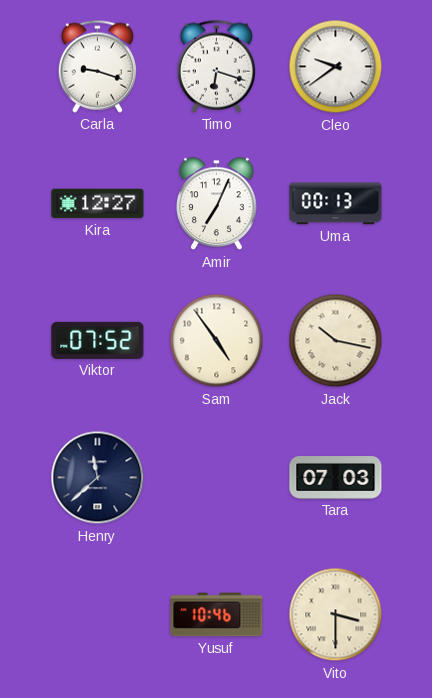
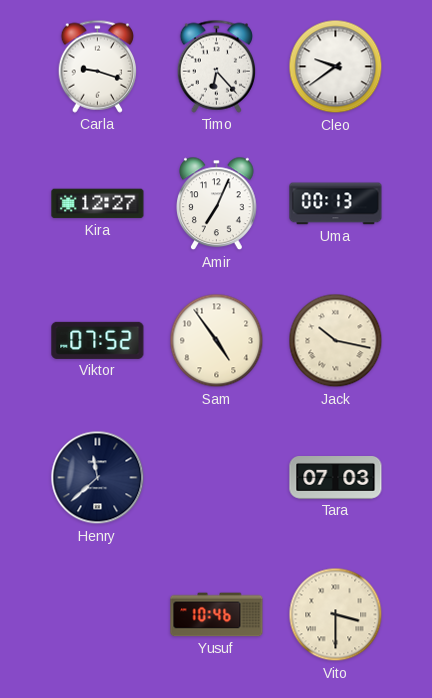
Timo: 6:18 -> 6:23
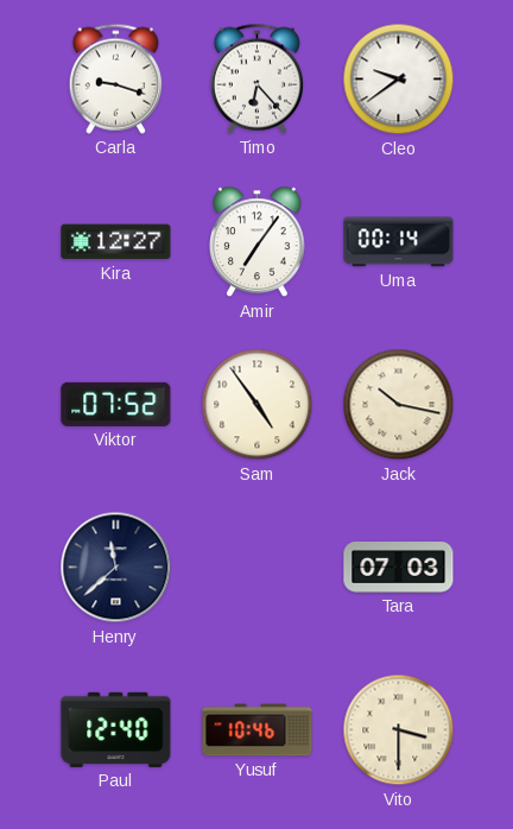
Amir: 7:04 -> 7:06
Uma: 00:13 -> 00:14
Paul: none -> 12:40
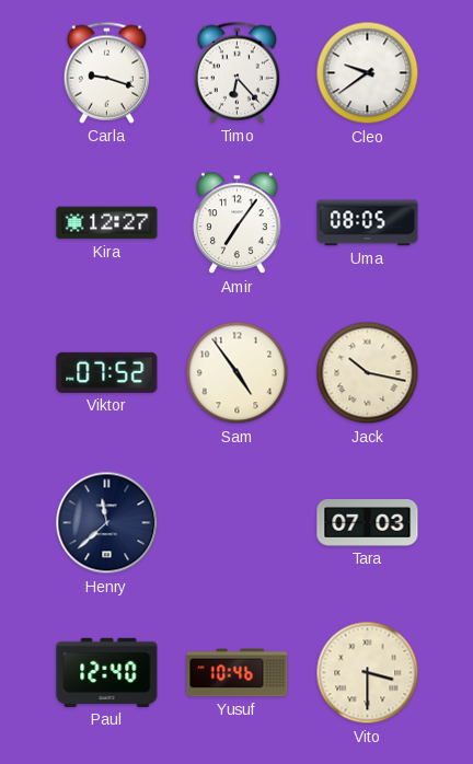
Uma: 00:14 -> 08:05
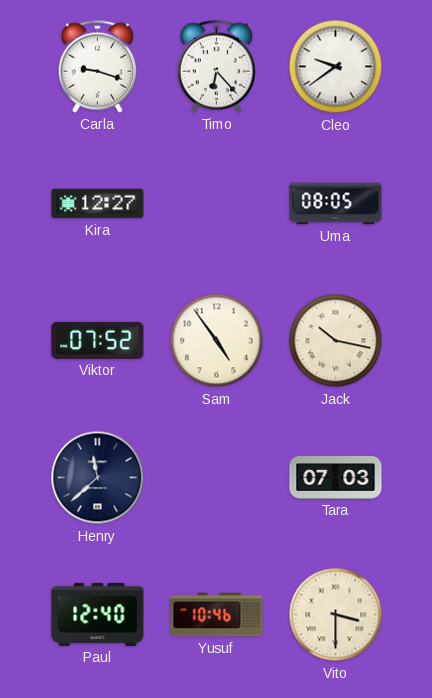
Amir: 7:06 -> none
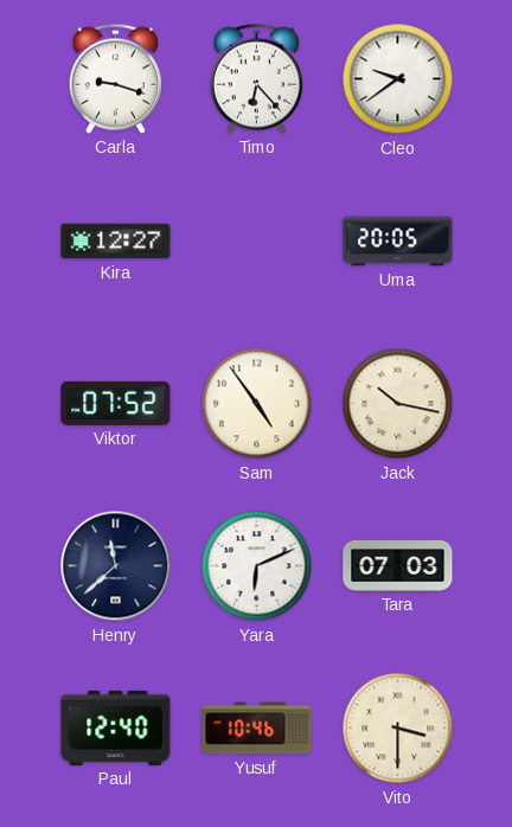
Uma: 08:05 -> 20:05
Yara: none -> 6:11
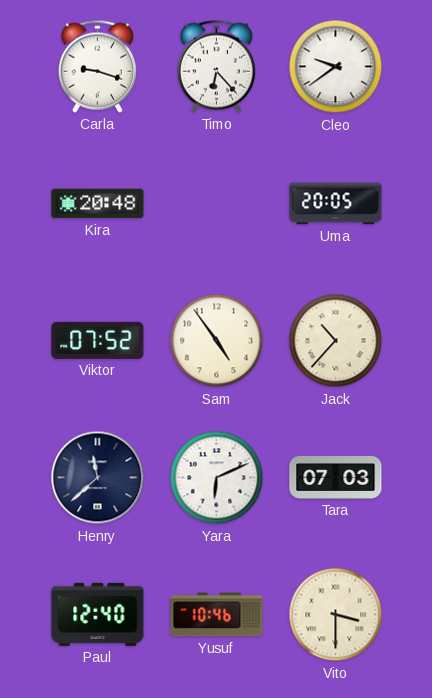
Kira: 12:27 -> 20:48
Jack: 10:17 -> 10:37
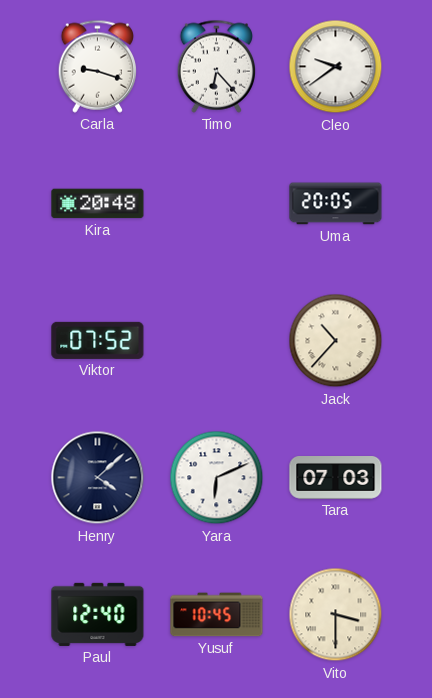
Sam: 4:54 -> none
Henry: 11:38 -> 4:08
Yusuf: 10:46 -> 10:45
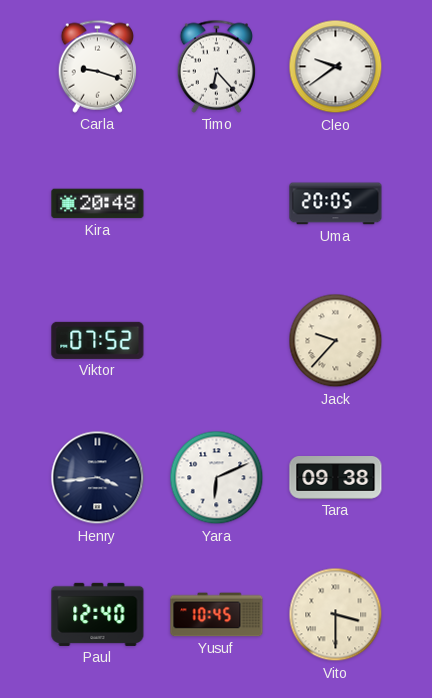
Jack: 10:37 -> 9:37
Henry: 4:08 -> 3:44
Tara: 07:03 -> 09:38
